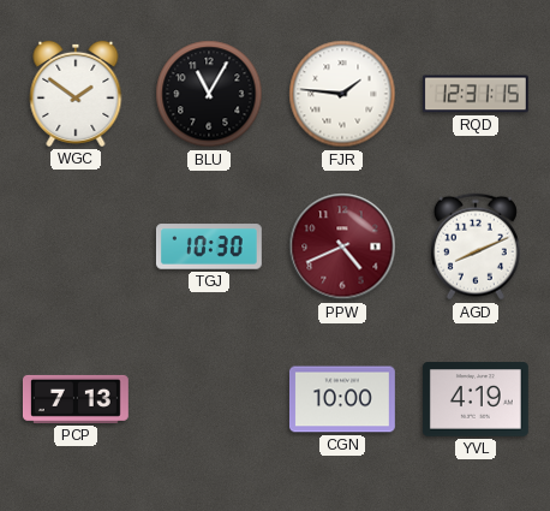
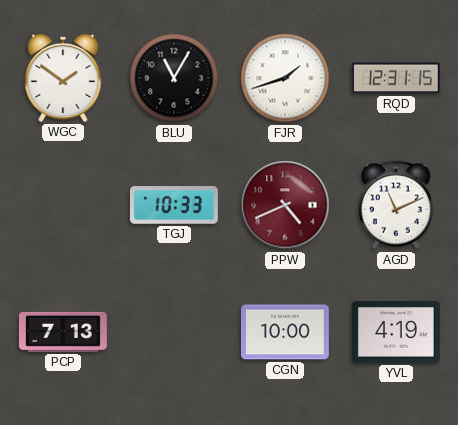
FJR: 1:46 -> 1:42
TGJ: 10:30 -> 10:33
AGD: 8:11 -> 11:11
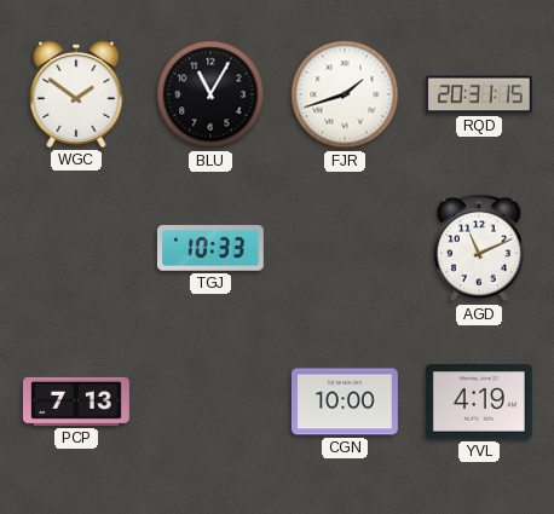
RQD: 12:31 -> 20:31
PPW: 4:41 -> none
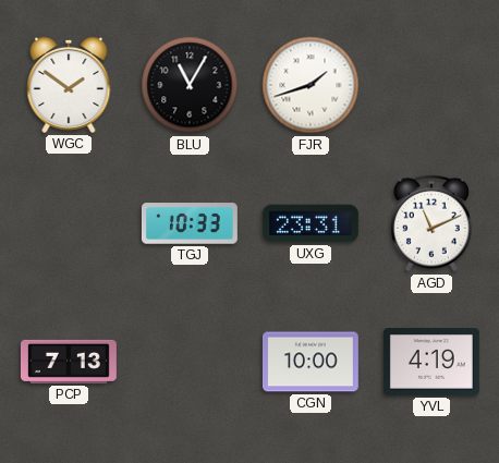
RQD: 20:31 -> none
UXG: none -> 23:31
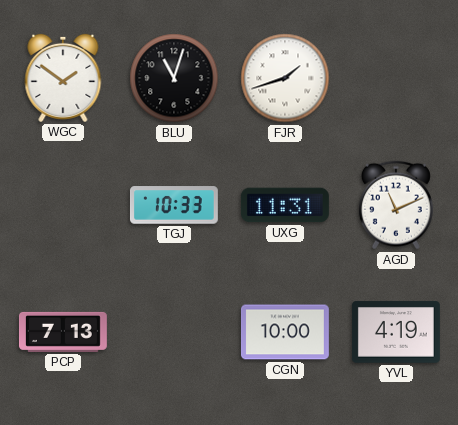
BLU: 11:05 -> 11:03
UXG: 23:31 -> 11:31
